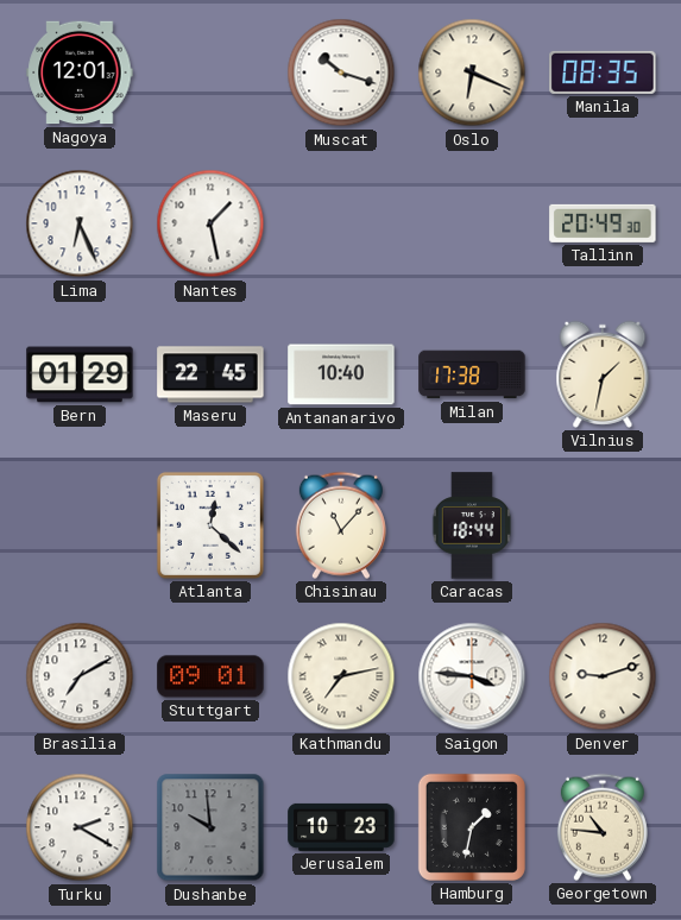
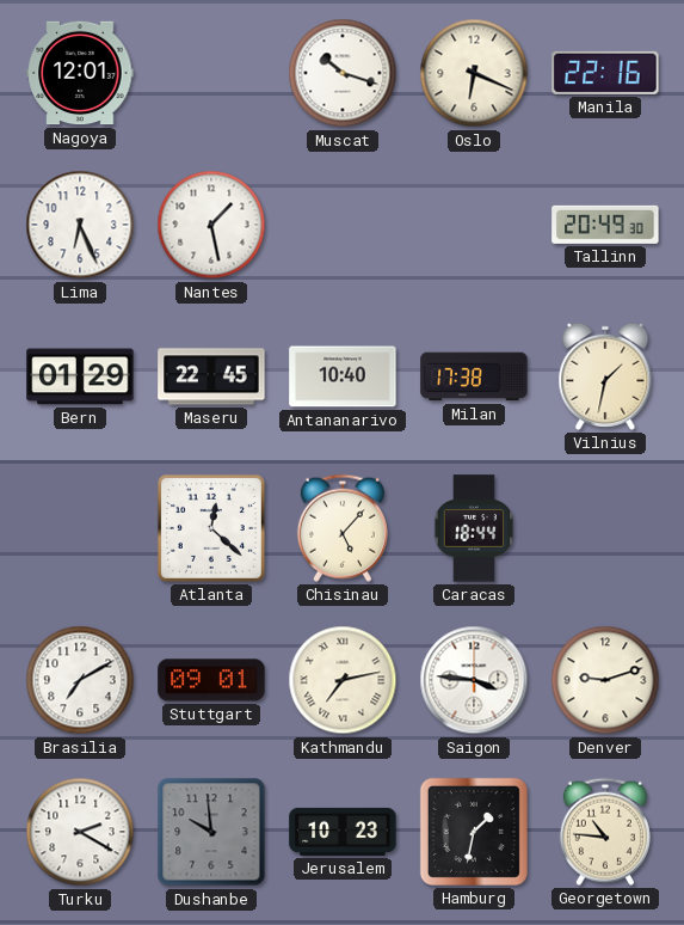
Manila: 08:35 -> 22:16
Chisinau: 11:07 -> 5:07
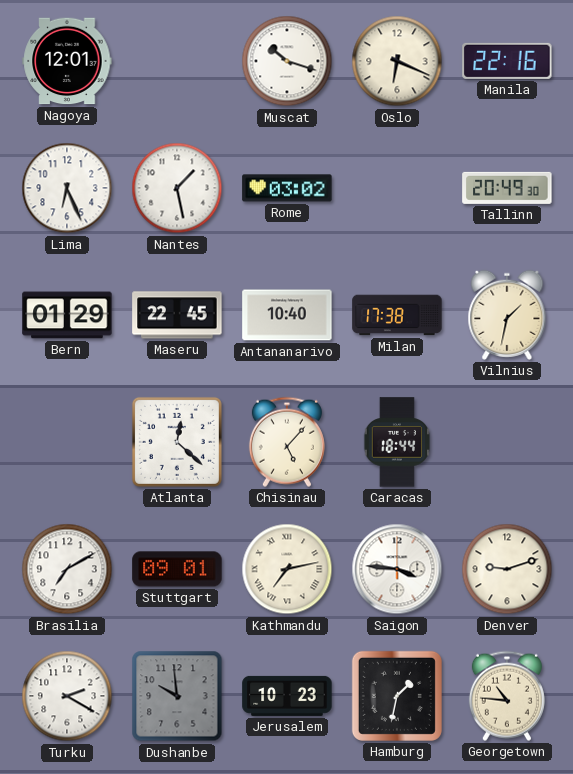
Rome: none -> 03:02
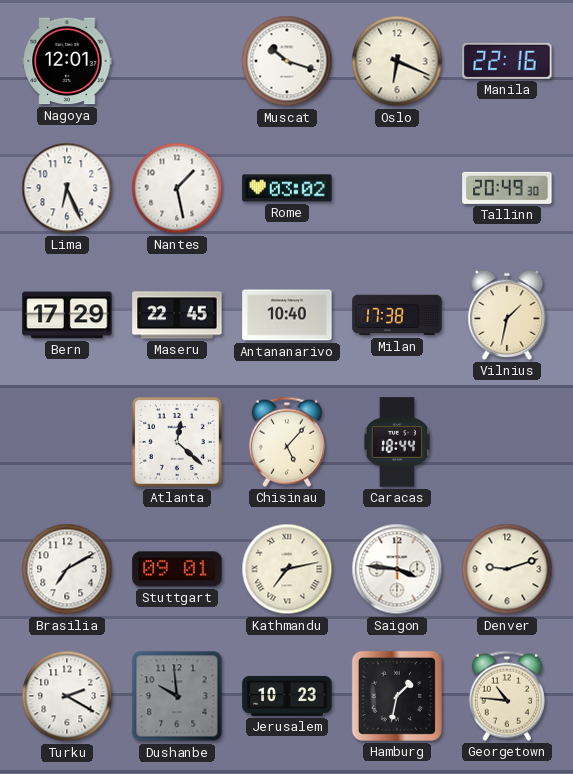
Bern: 01:29 -> 17:29
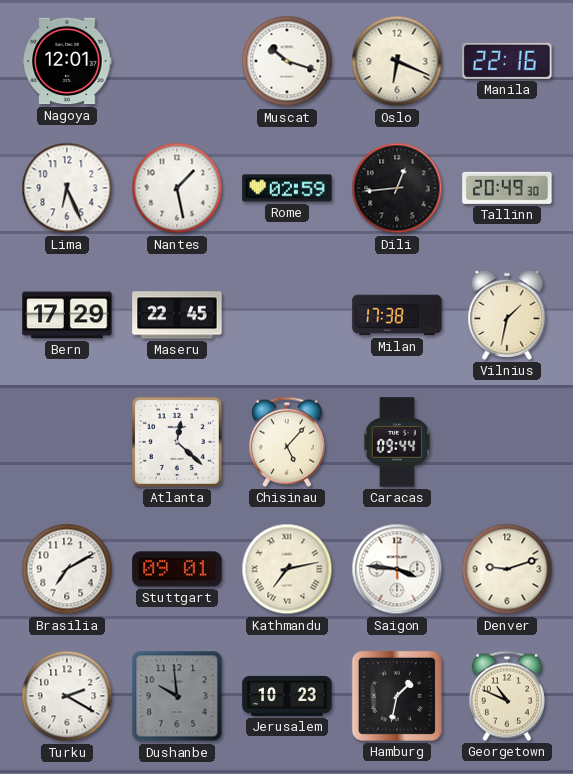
Rome: 03:02 -> 02:59
Dili: none -> 12:44
Antananarivo: 10:40 -> none
Caracas: 18:44 -> 09:44
Georgetown: 10:46 -> 10:49
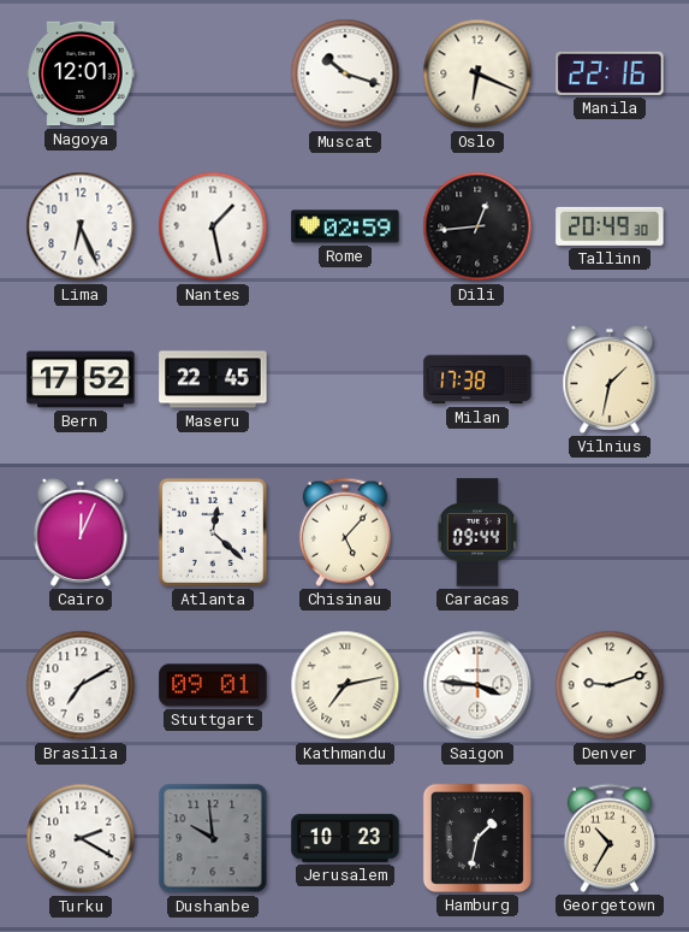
Bern: 17:29 -> 17:52
Cairo: none -> 12:04
Georgetown: 10:49 -> 10:35
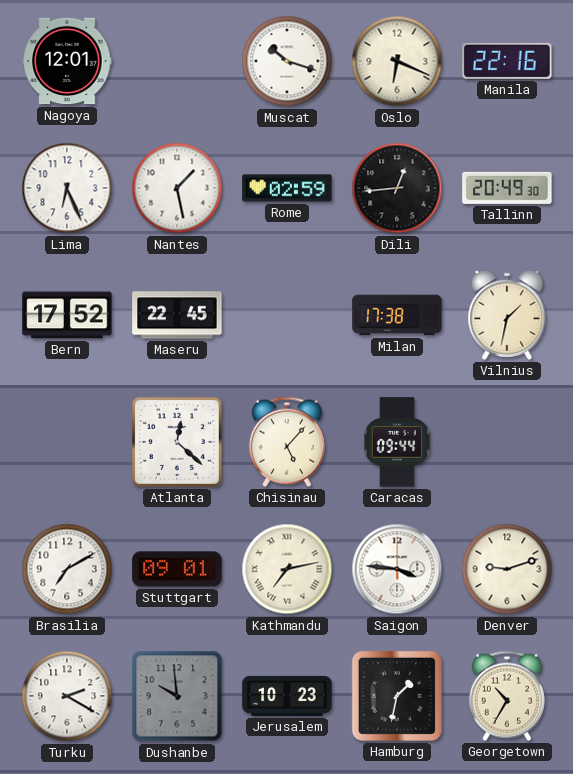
Cairo: 12:04 -> none
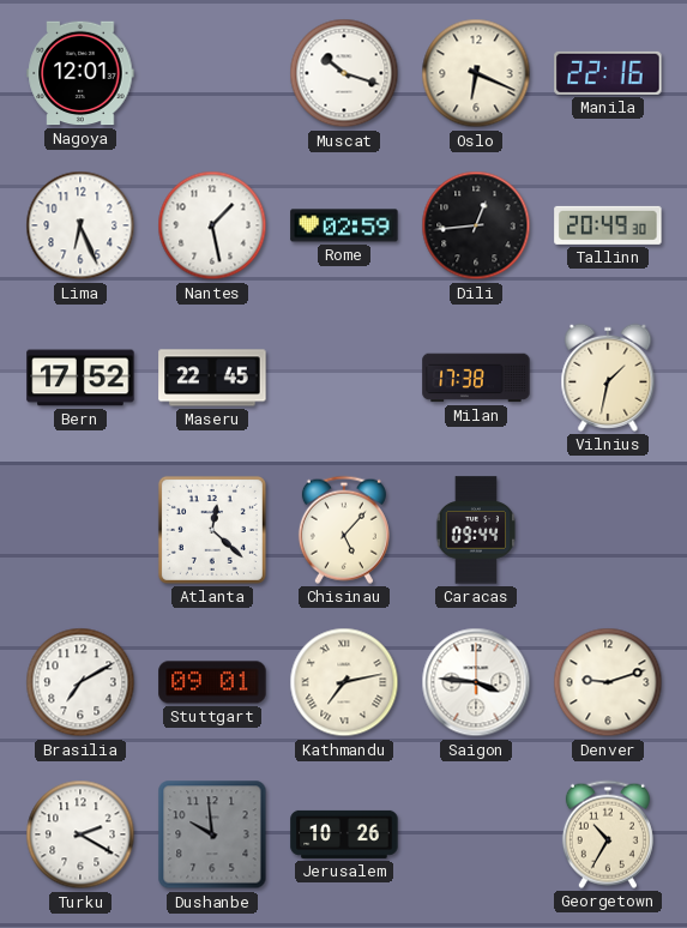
Jerusalem: 10:23 -> 10:26
Hamburg: 1:32 -> none
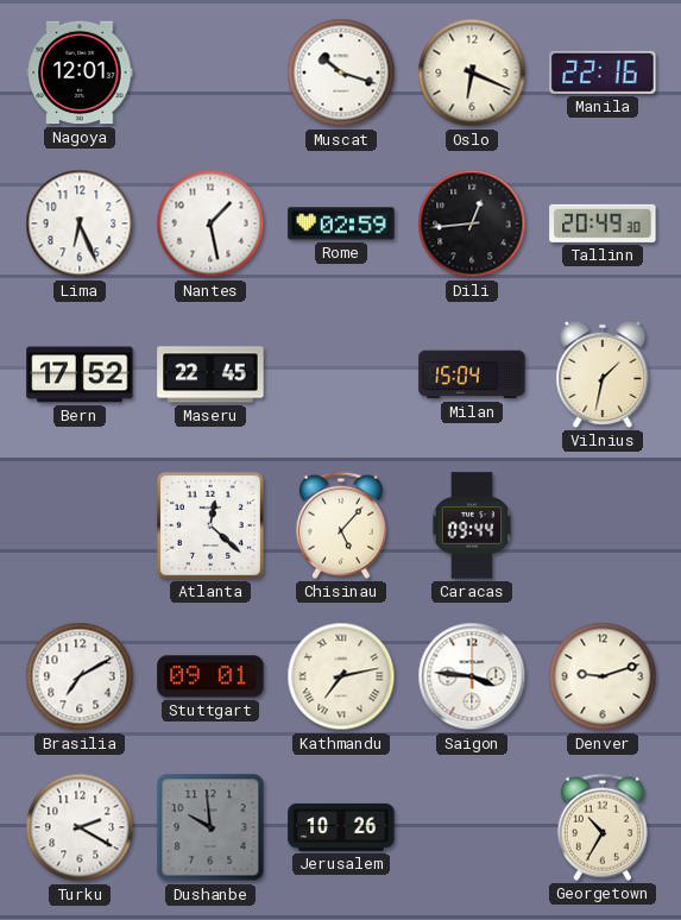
Milan: 17:38 -> 15:04
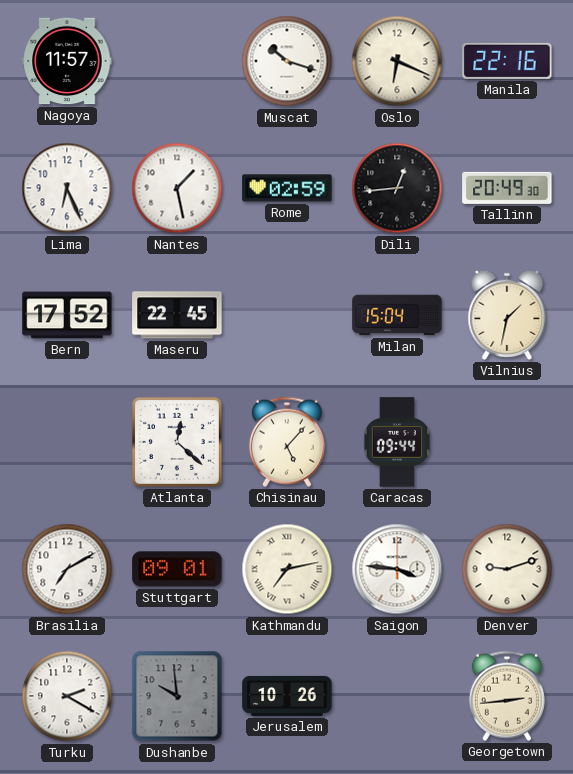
Nagoya: 12:01 -> 11:57
Georgetown: 10:35 -> 2:44
